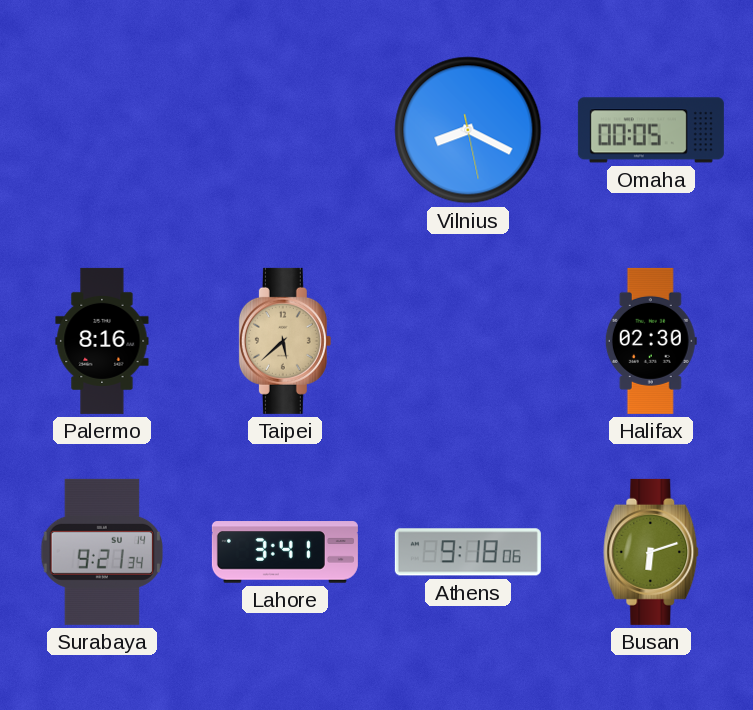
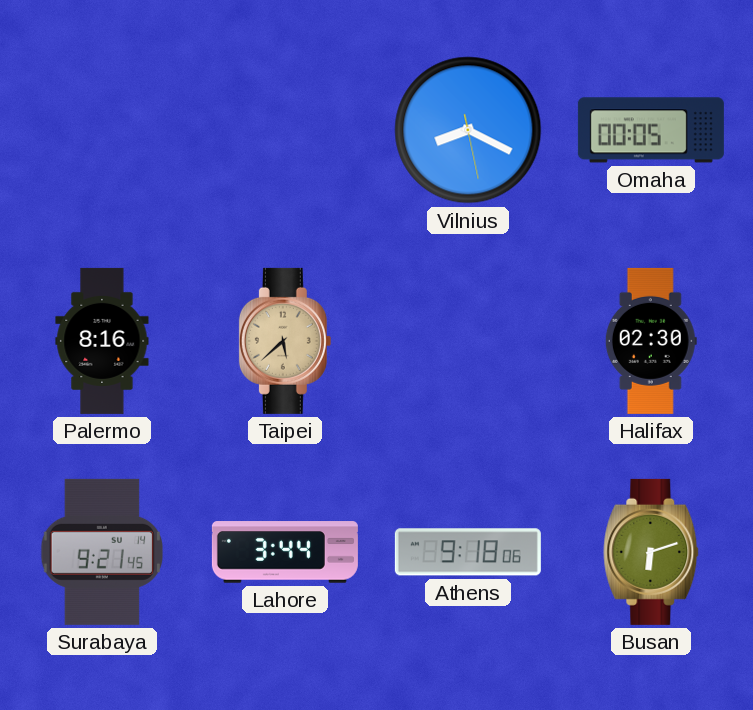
Surabaya: 9:21:34 -> 9:21:45
Lahore: 3:41 -> 3:44
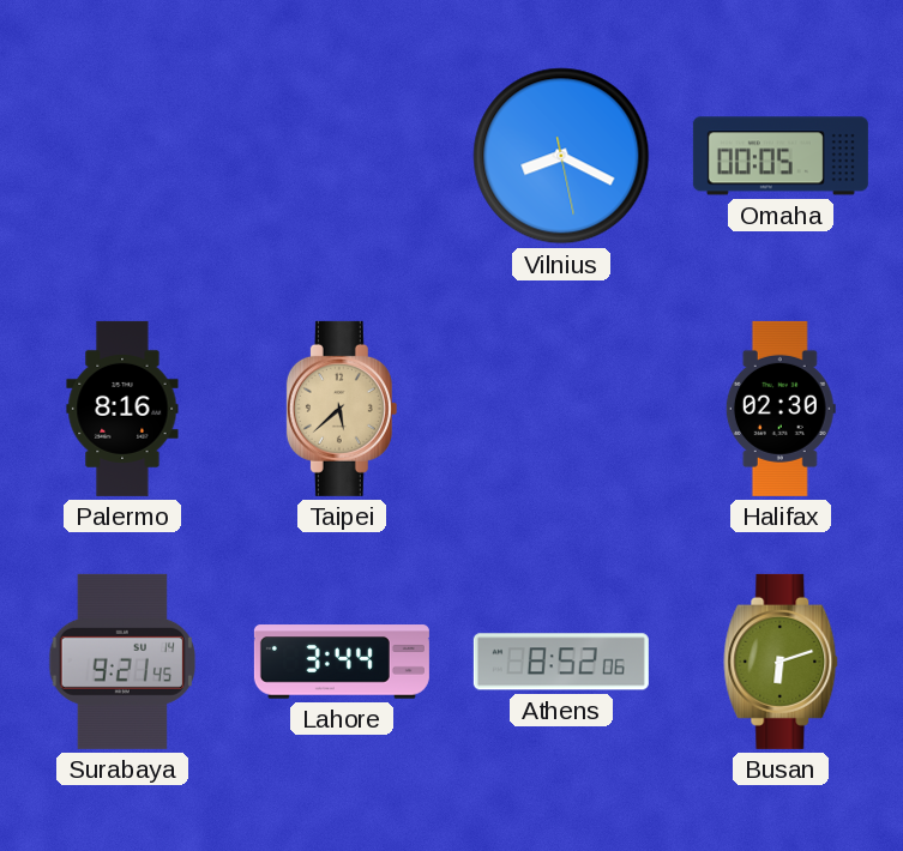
Athens: 9:18 -> 8:52
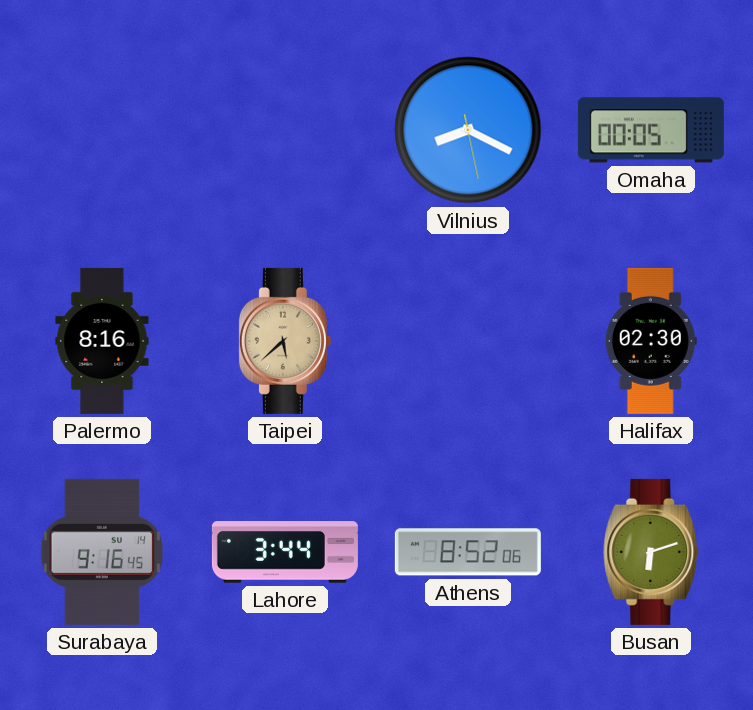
Surabaya: 9:21 -> 9:16
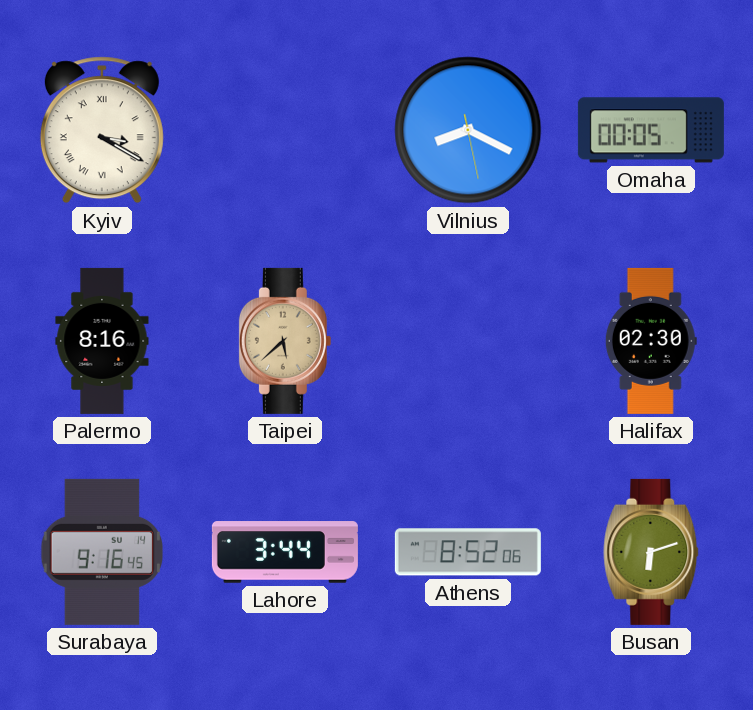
Kyiv: none -> 3:20
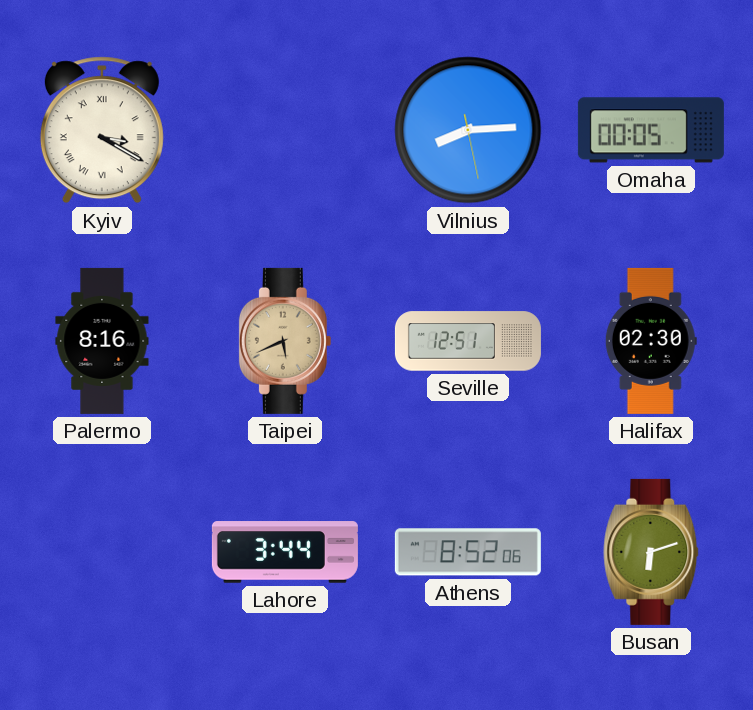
Vilnius: 8:19 -> 8:14
Taipei: 5:38 -> 5:41
Seville: none -> 12:51
Surabaya: 9:16 -> none
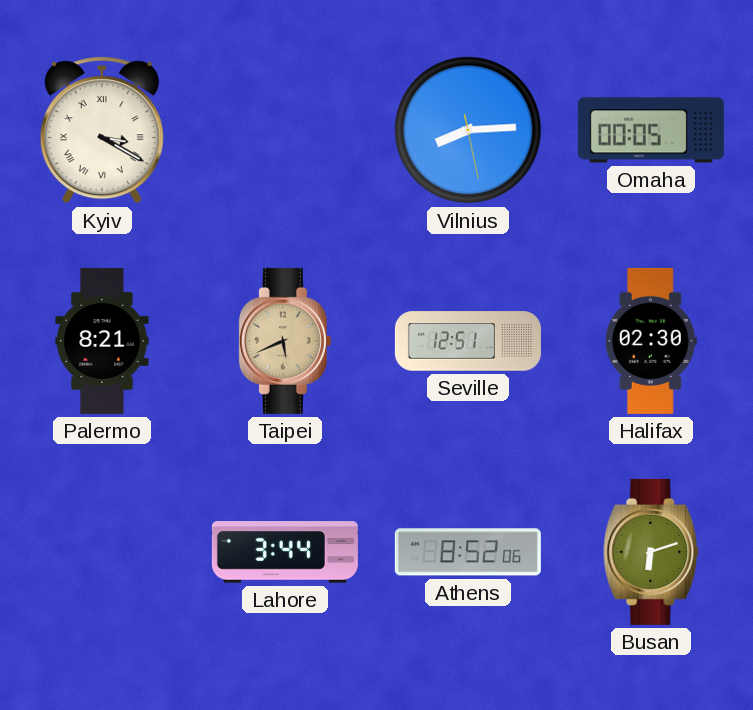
Palermo: 8:16 -> 8:21
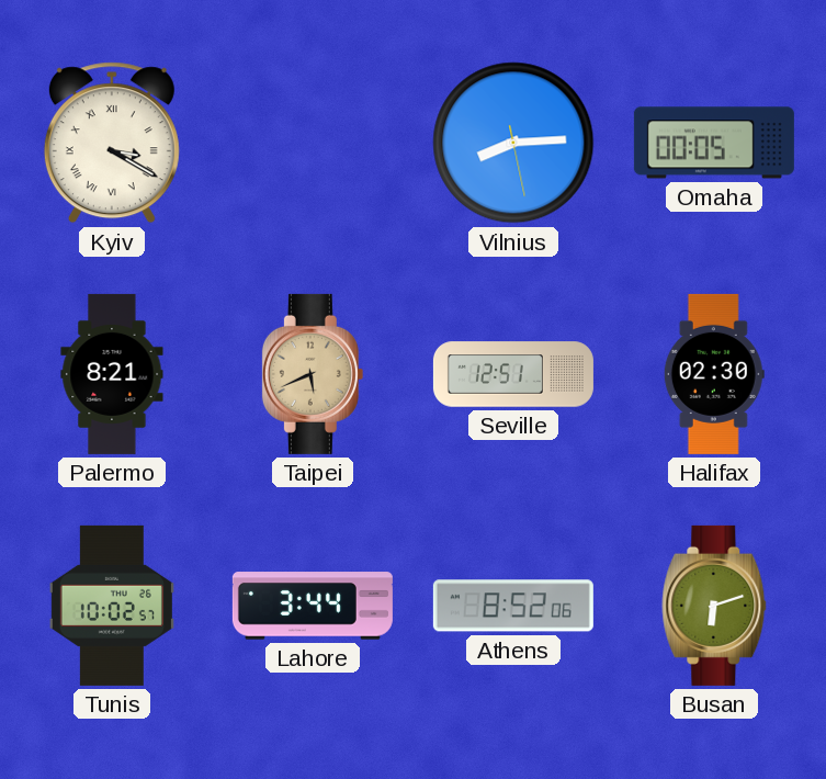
Tunis: none -> 10:02
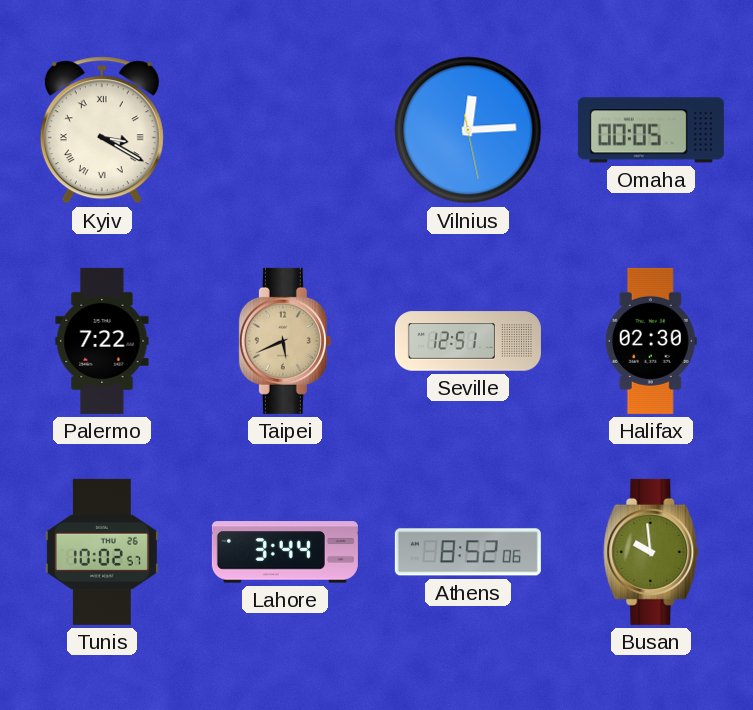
Vilnius: 8:14 -> 12:14
Palermo: 8:21 -> 7:22
Busan: 6:12 -> 9:59
